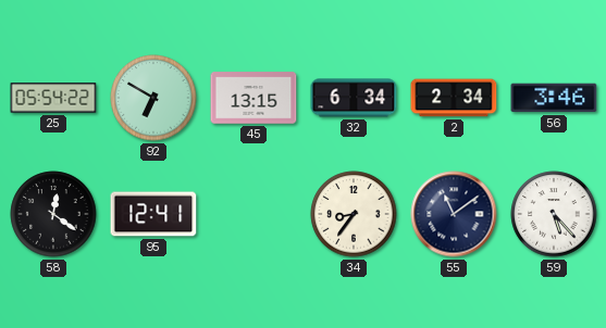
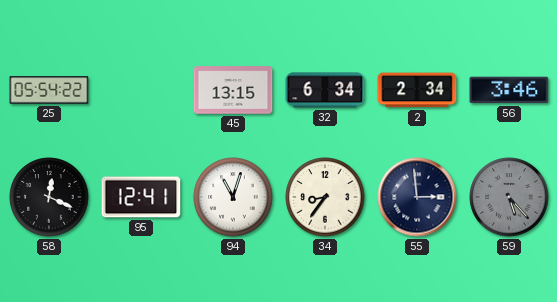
92: 6:50 -> none
58: 12:21 -> 12:19
94: none -> 11:03
55: 11:09 -> 2:59
59 dial: white -> grey
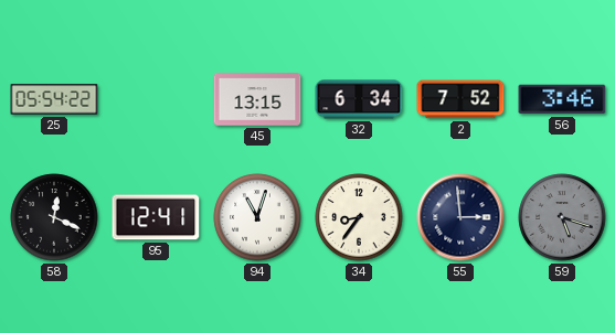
2: 2:34 -> 7:52
59: 5:23 -> 5:18
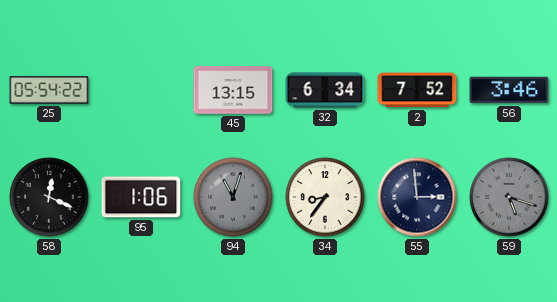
95: 12:41 -> 1:06
94 dial: white -> grey
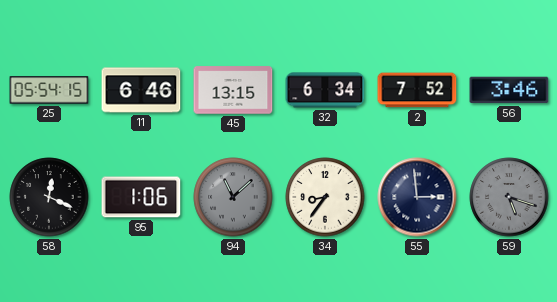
25: 05:54:22 -> 05:54:15
11: none -> 6:46
94: 11:03 -> 11:08
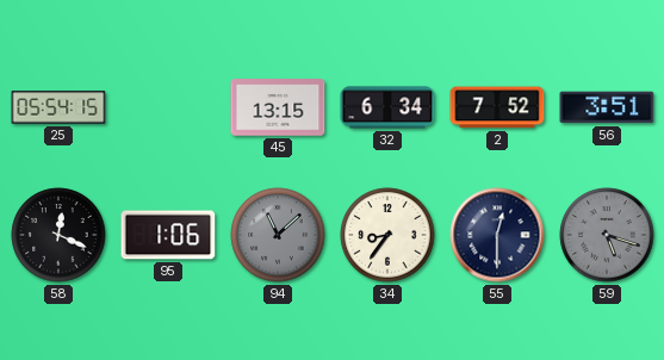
11: 6:46 -> none
56: 3:46 -> 3:51
55: 2:59 -> 12:30
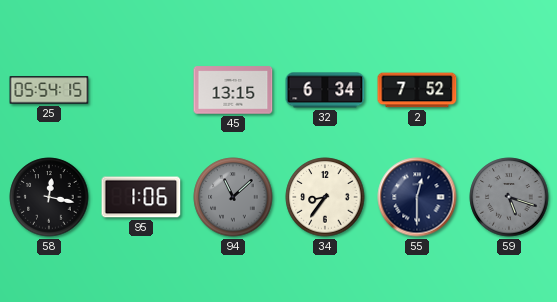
56: 3:51 -> none
58: 12:19 -> 12:17
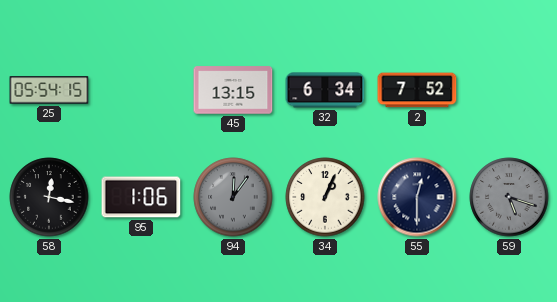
94: 11:08 -> 12:06
34: 8:36 -> 1:04
